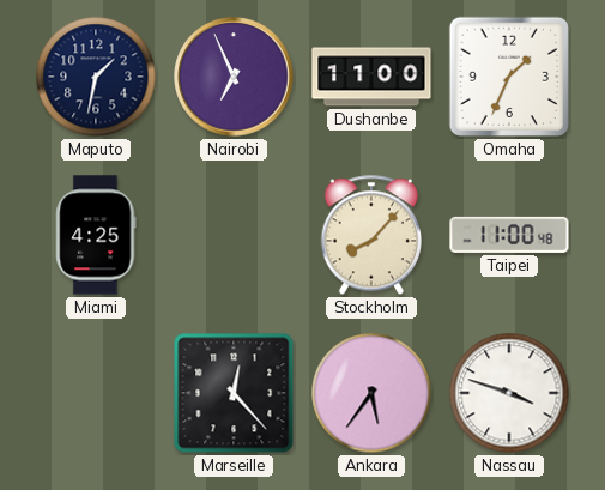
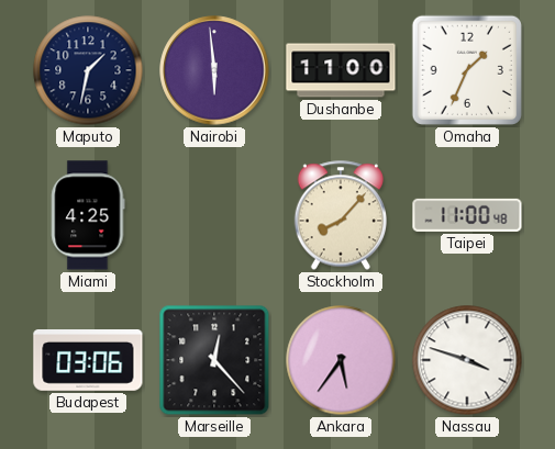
Nairobi: 6:56 -> 5:59
Budapest: none -> 03:06
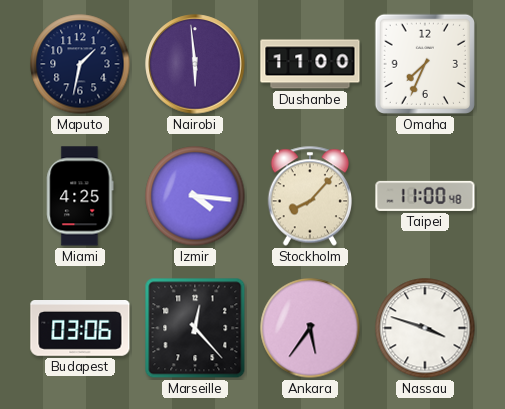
Omaha: 1:34 -> 7:34
Izmir: none -> 4:16
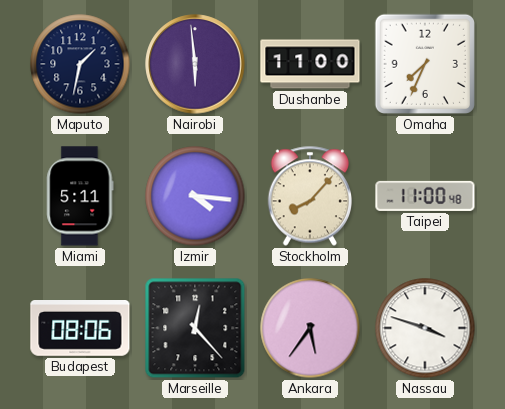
Miami: 4:25 -> 5:11
Budapest: 03:06 -> 08:06
